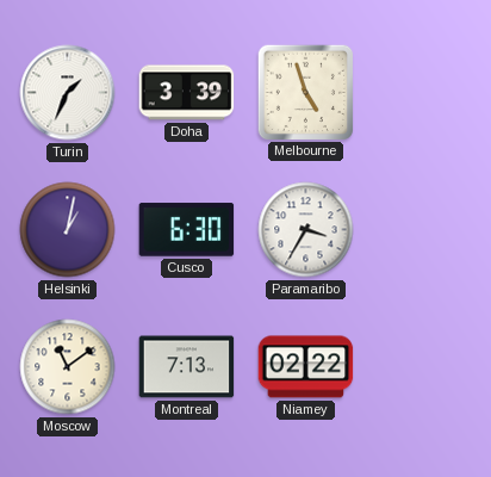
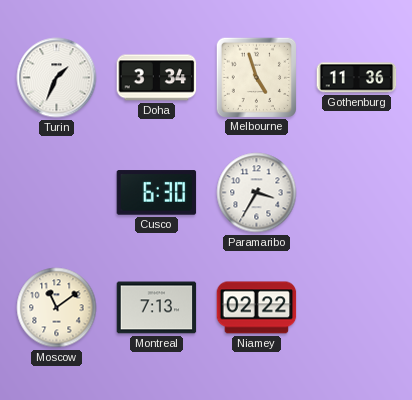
Doha: 3:39 -> 3:34
Gothenburg: none -> 11:36
Helsinki: 1:02 -> none
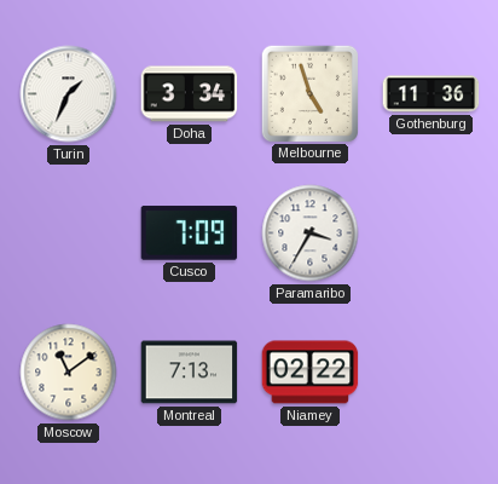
Cusco: 6:30 -> 7:09
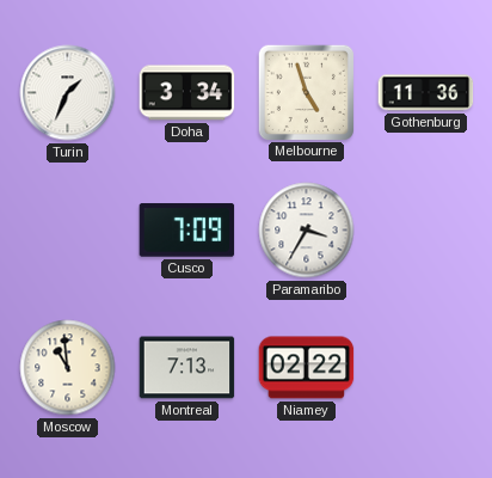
Moscow: 11:09 -> 10:59
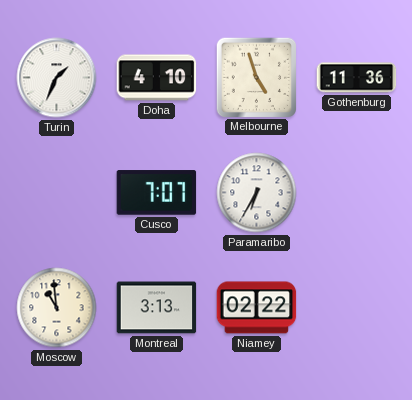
Doha: 3:34 -> 4:10
Cusco: 7:09 -> 7:07
Paramaribo: 3:35 -> 6:35
Montreal: 7:13 -> 3:13
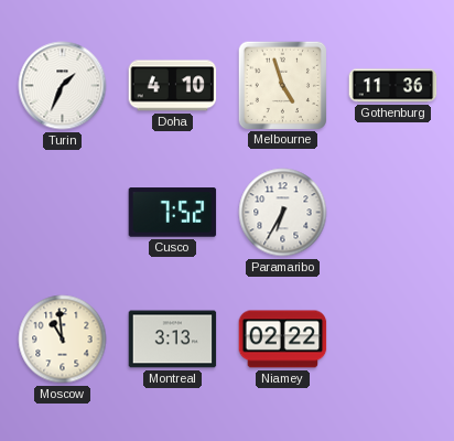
Cusco: 7:07 -> 7:52
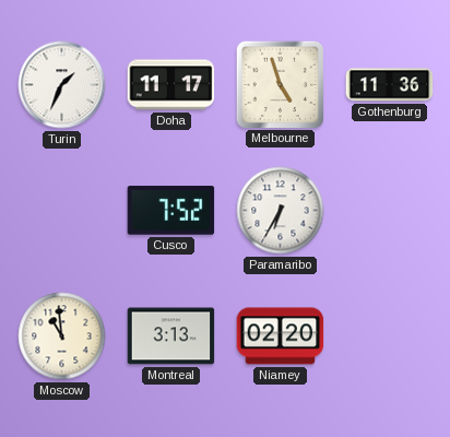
Doha: 4:10 -> 11:17
Niamey: 02:22 -> 02:20
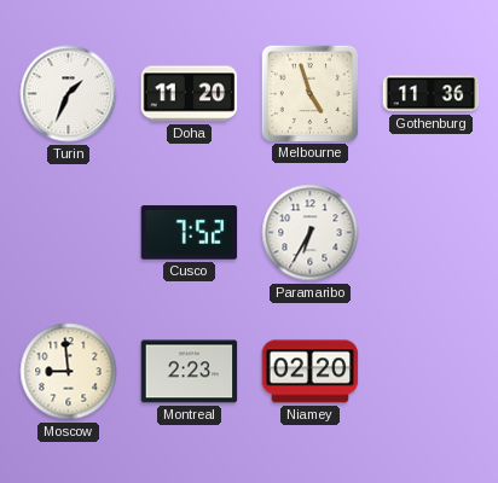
Doha: 11:17 -> 11:20
Moscow: 10:59 -> 8:59
Montreal: 3:13 -> 2:23
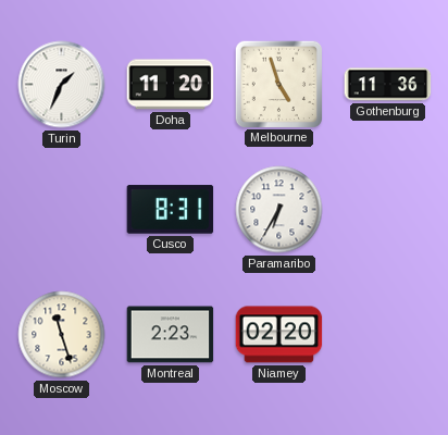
Cusco: 7:52 -> 8:31
Moscow: 8:59 -> 11:27
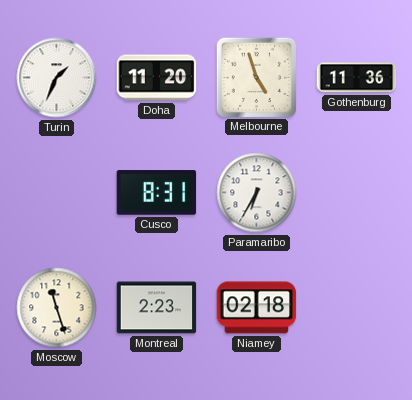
Niamey: 02:20 -> 02:18
